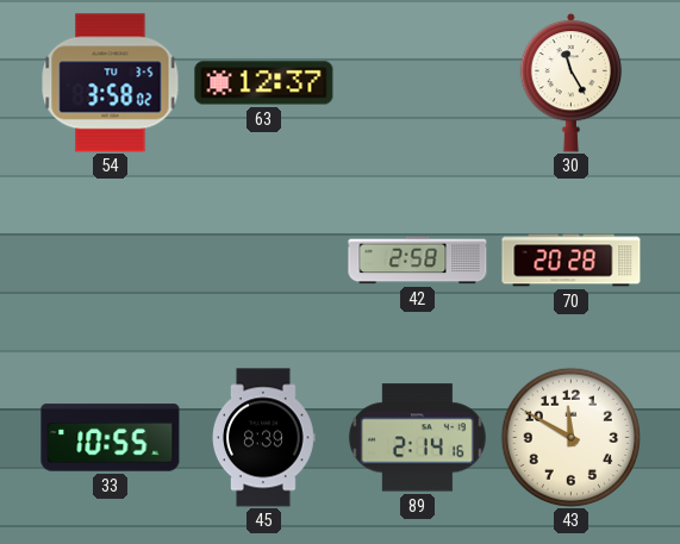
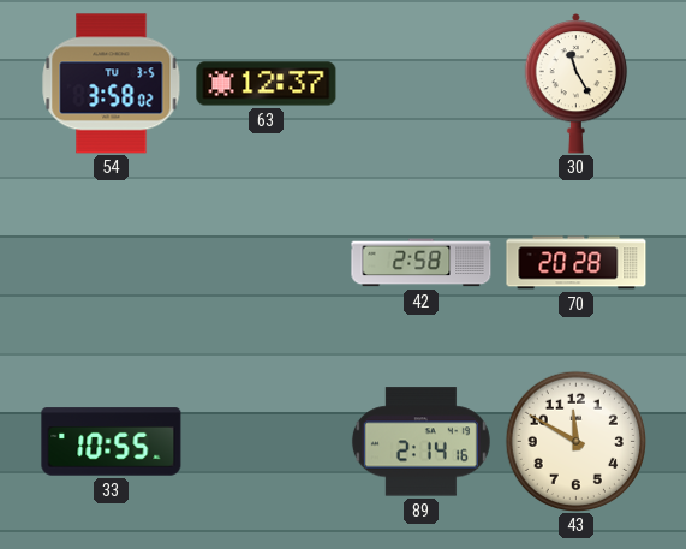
45: 8:39 -> none
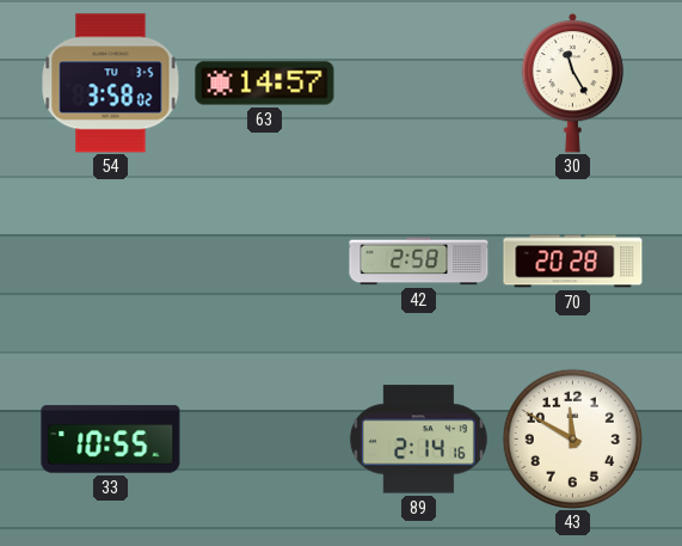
63: 12:37 -> 14:57
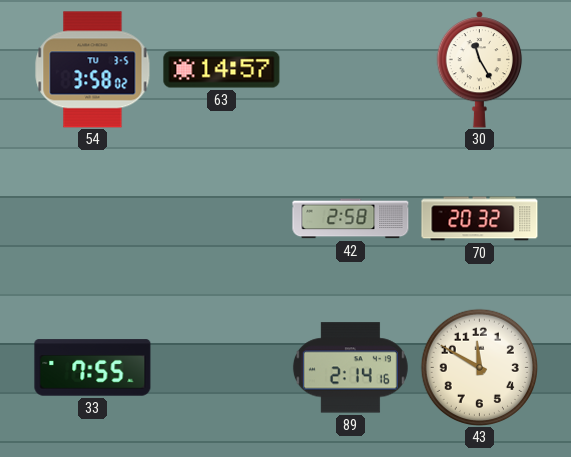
70: 20:28 -> 20:32
33: 10:55 -> 7:55
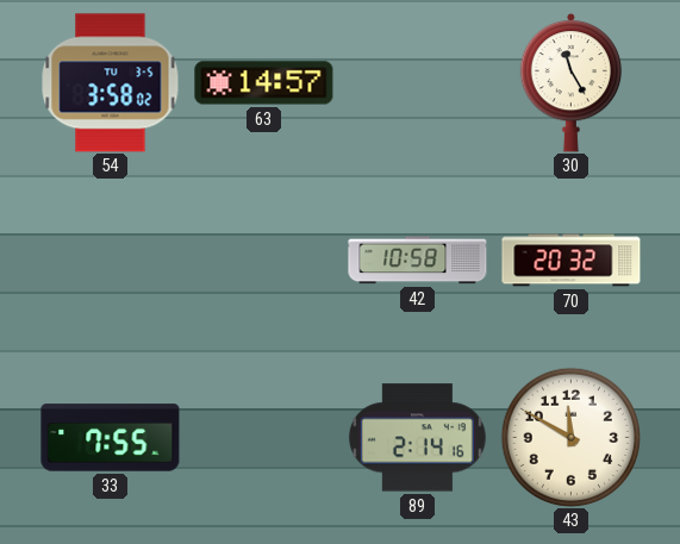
42: 2:58 -> 10:58
